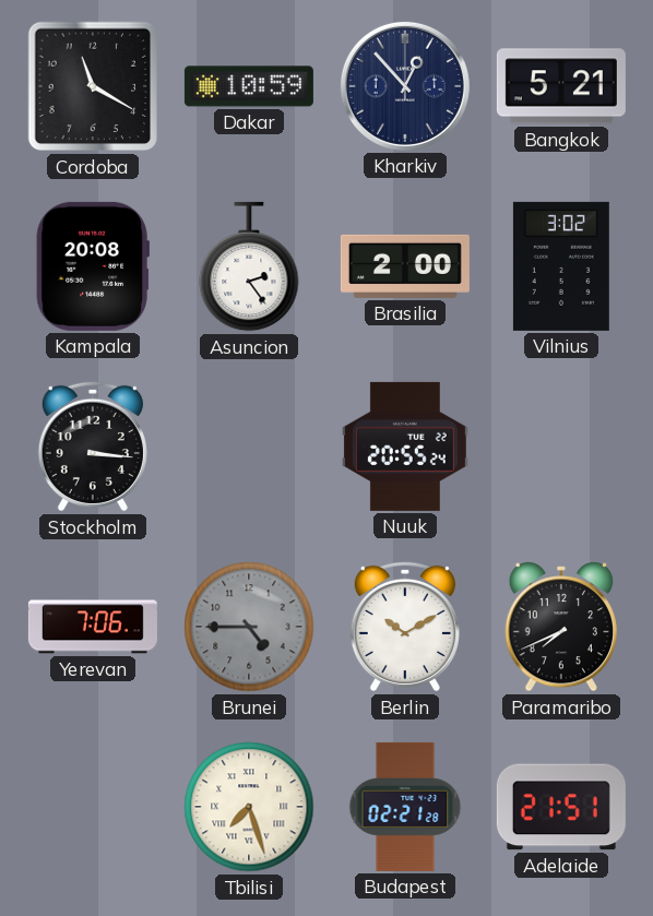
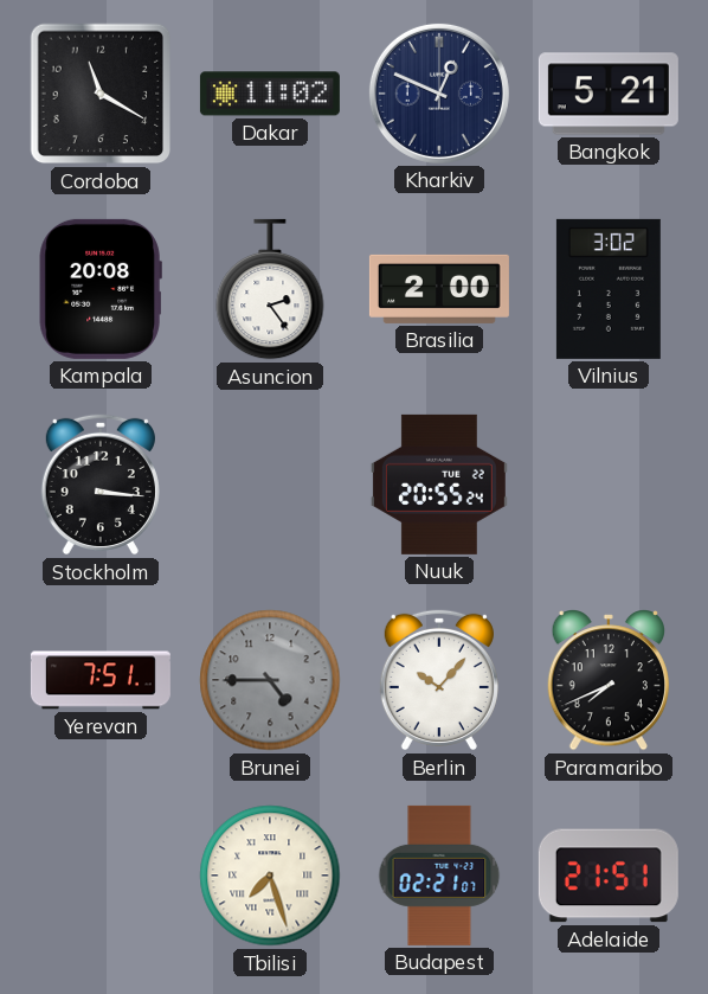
Dakar: 10:59 -> 11:02
Kharkiv: 12:53 -> 12:49
Yerevan: 7:06 -> 7:51
Berlin: 10:10 -> 10:07
Budapest: 02:21:28 -> 02:21:07
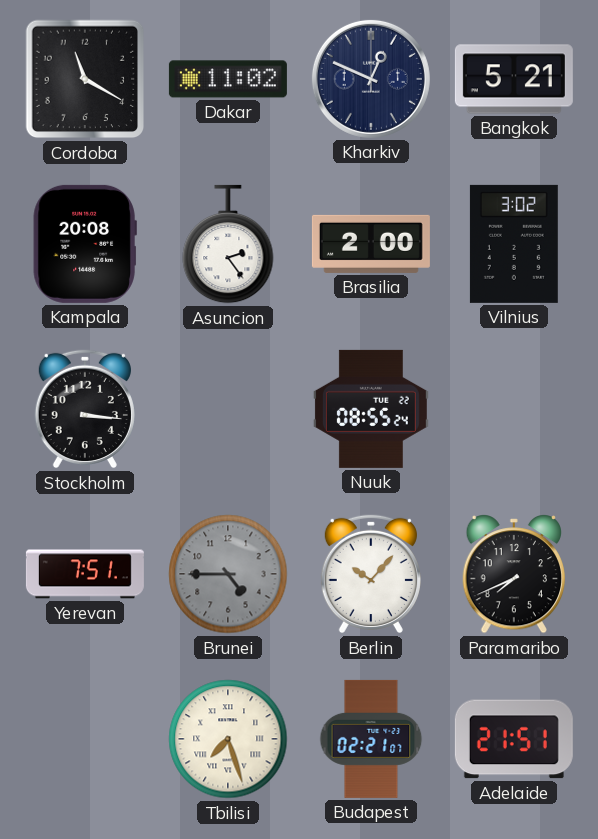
Nuuk: 20:55 -> 08:55
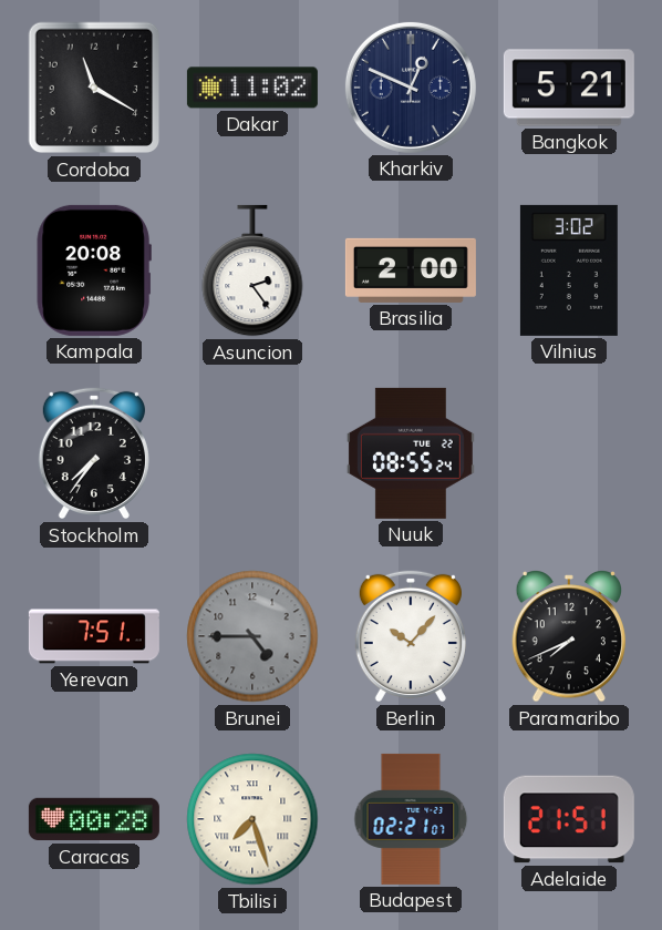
Stockholm: 3:16 -> 7:36
Caracas: none -> 00:28
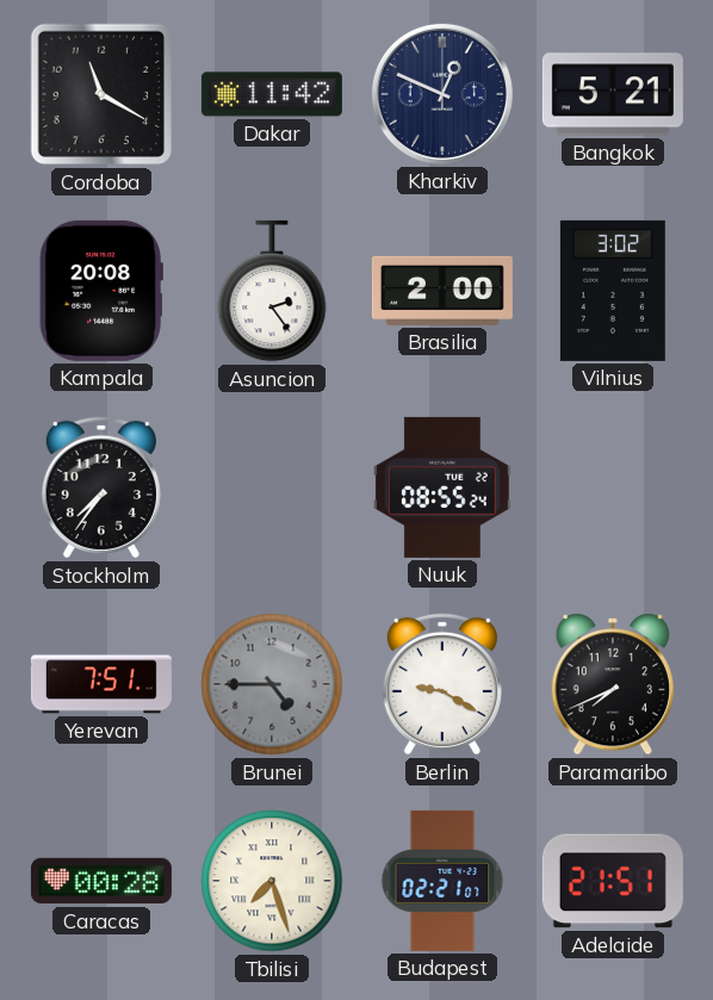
Dakar: 11:02 -> 11:42
Berlin: 10:07 -> 9:20
